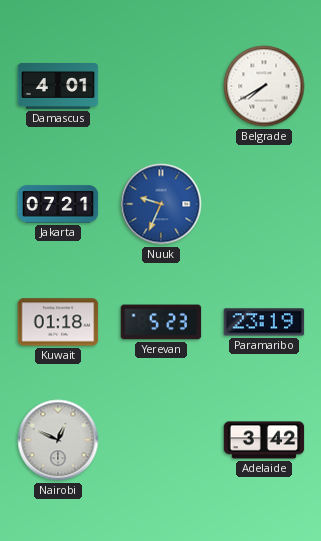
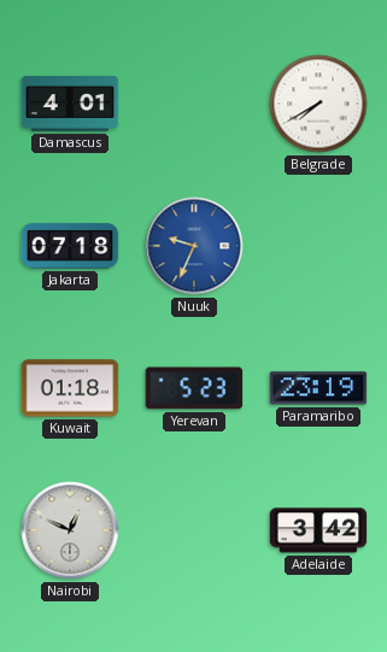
Jakarta: 07:21 -> 07:18
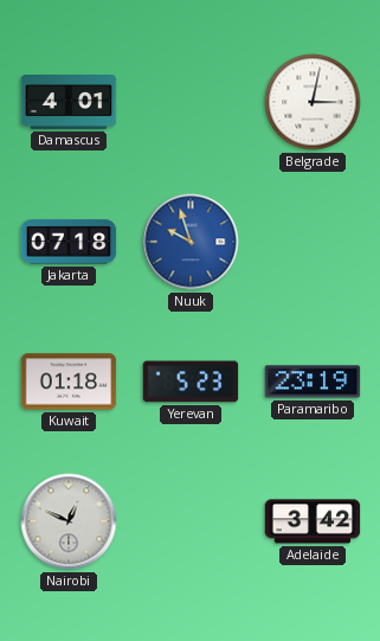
Belgrade: 7:40 -> 3:02
Nuuk: 9:34 -> 9:57
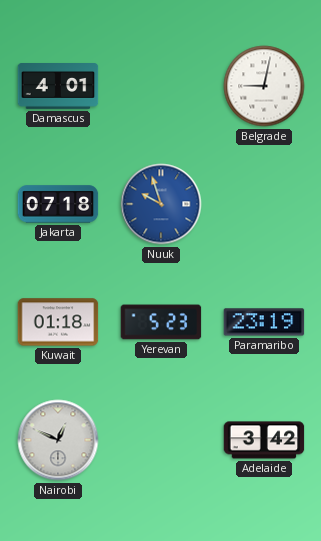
Belgrade: 3:02 -> 9:02
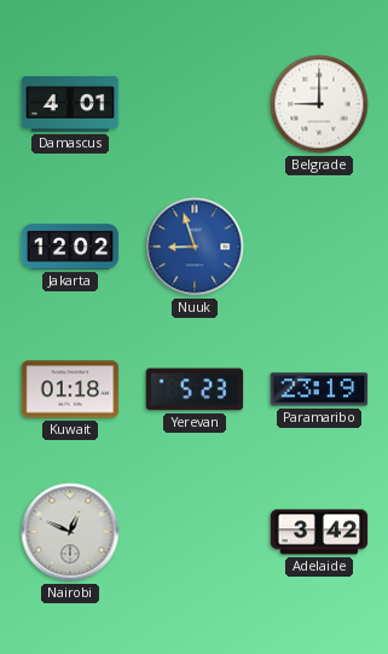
Belgrade: 9:02 -> 9:00
Jakarta: 07:18 -> 12:02
Nuuk: 9:57 -> 8:57
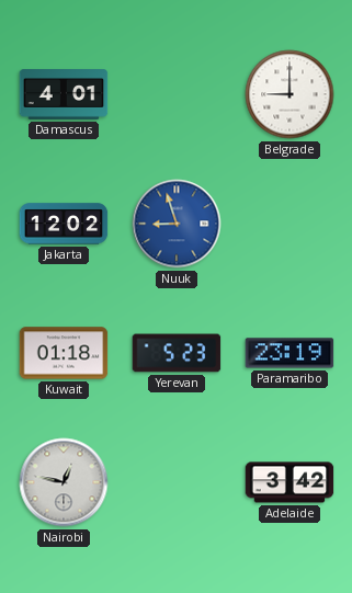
Nairobi: 12:49 -> 12:47
